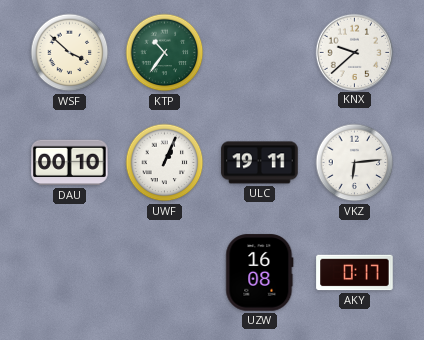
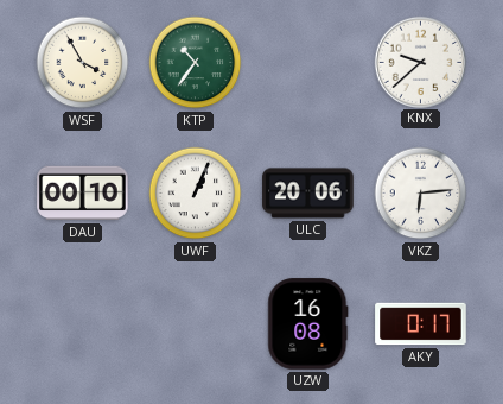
WSF: 3:52 -> 3:55
ULC: 19:11 -> 20:06
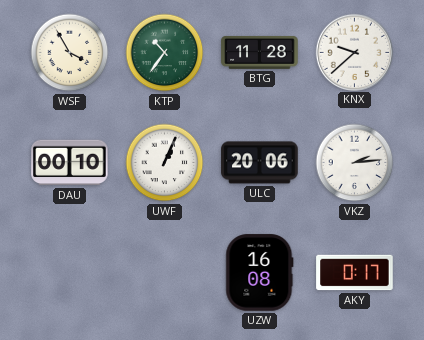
BTG: none -> 11:28
VKZ: 6:14 -> 2:14
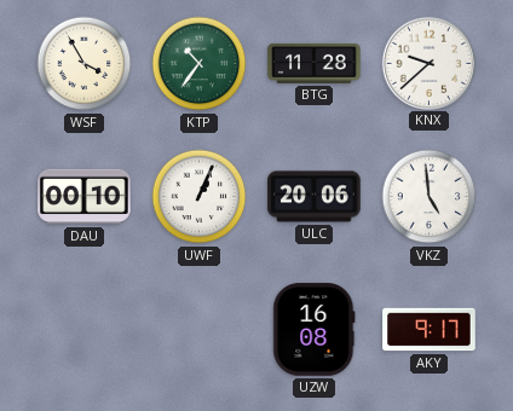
VKZ: 2:14 -> 4:59
AKY: 0:17 -> 9:17
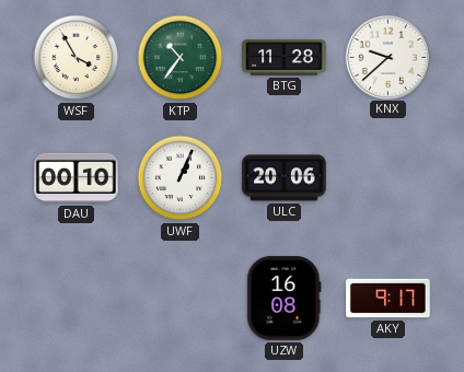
VKZ: 4:59 -> none
